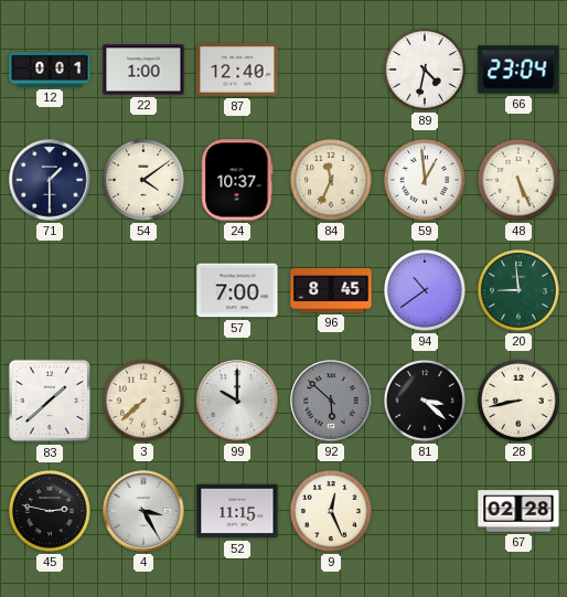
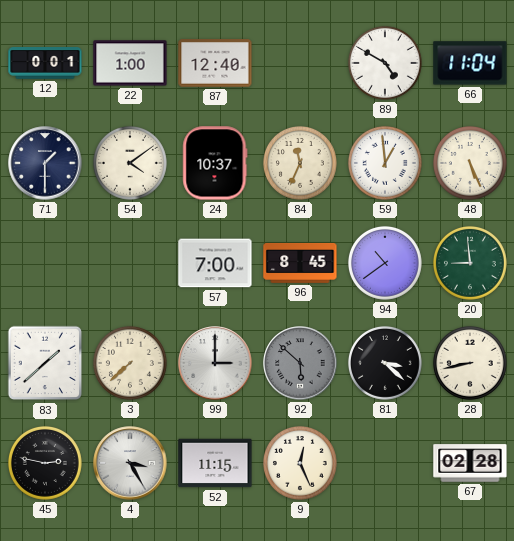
89: 4:32 -> 4:50
66: 23:04 -> 11:04
99: 10:00 -> 3:00
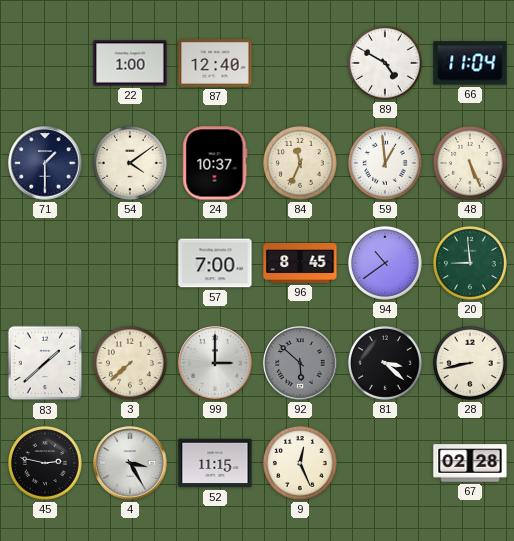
12: 0:01 -> none
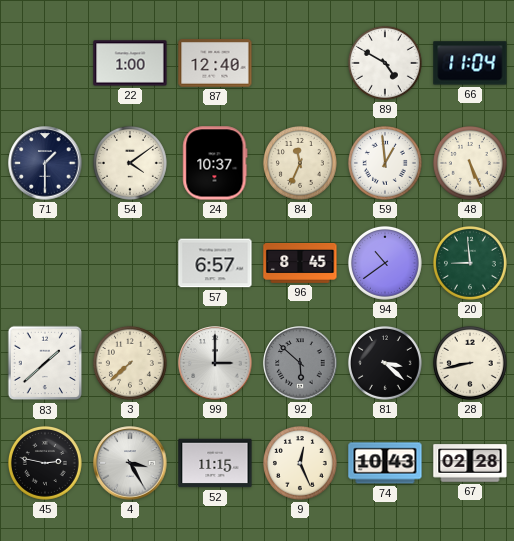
57: 7:00 -> 6:57
74: none -> 10:43
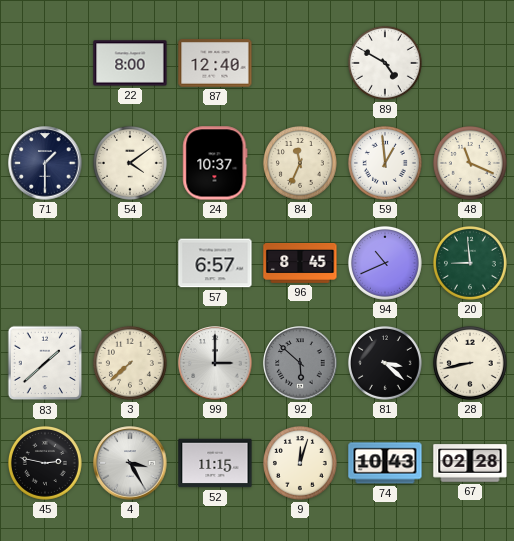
22: 1:00 -> 8:00
66: 11:04 -> none
48: 5:26 -> 11:19
94: 10:39 -> 10:41
9: 12:26 -> 12:03
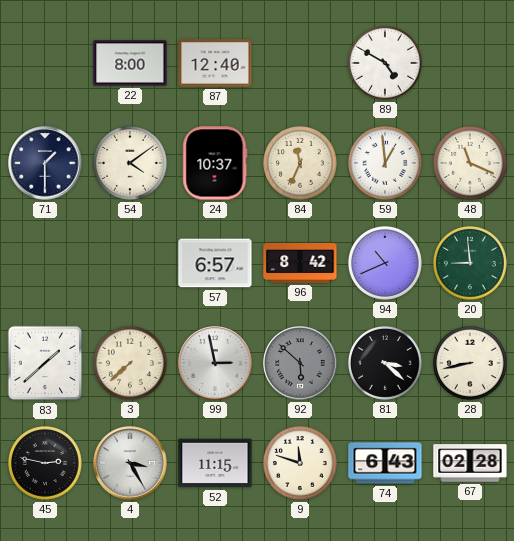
96: 8:45 -> 8:42
99: 3:00 -> 2:58
9: 12:03 -> 11:48
74: 10:43 -> 6:43
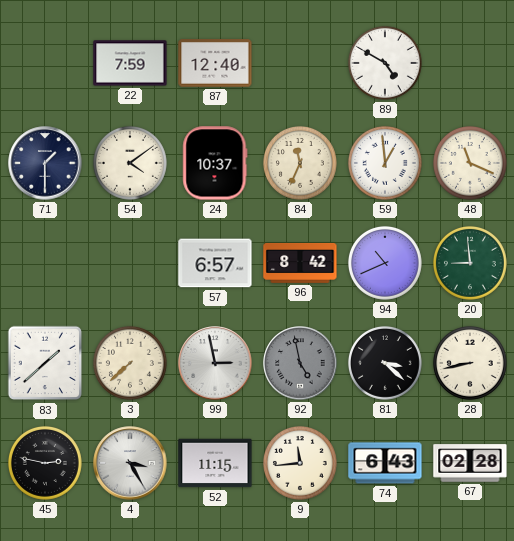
22: 8:00 -> 7:59
92: 5:52 -> 4:58
9: 11:48 -> 11:44
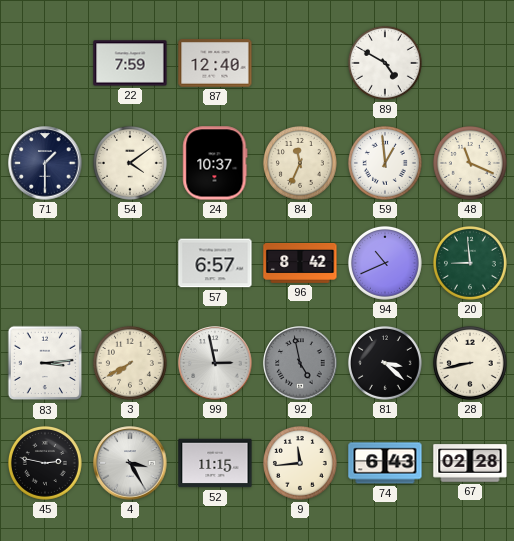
83: 1:38 -> 3:14
3: 7:38 -> 7:40
